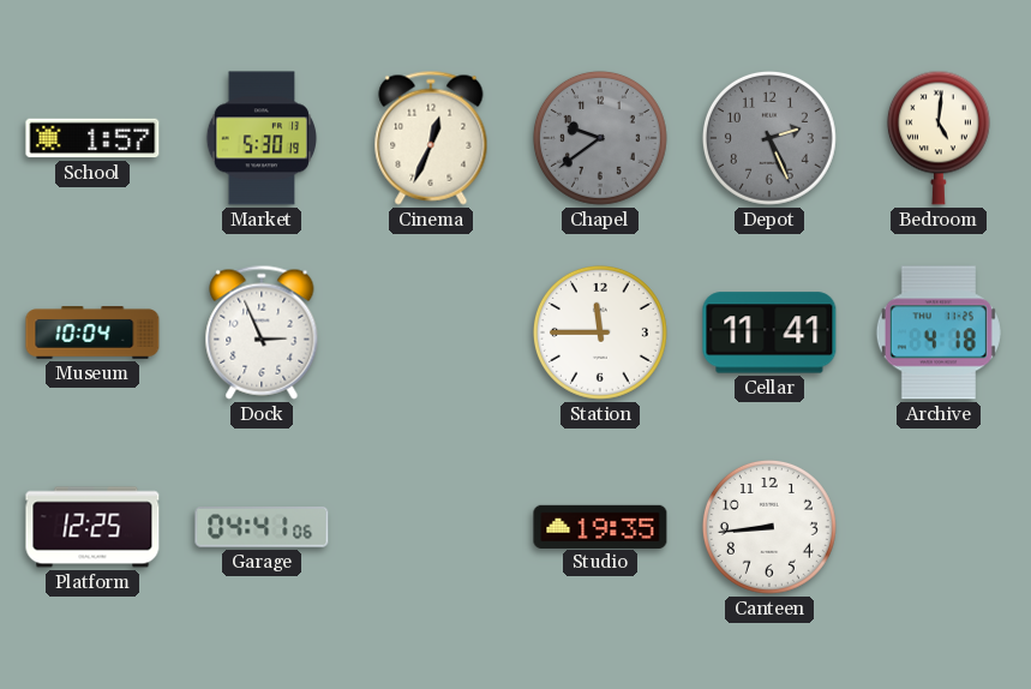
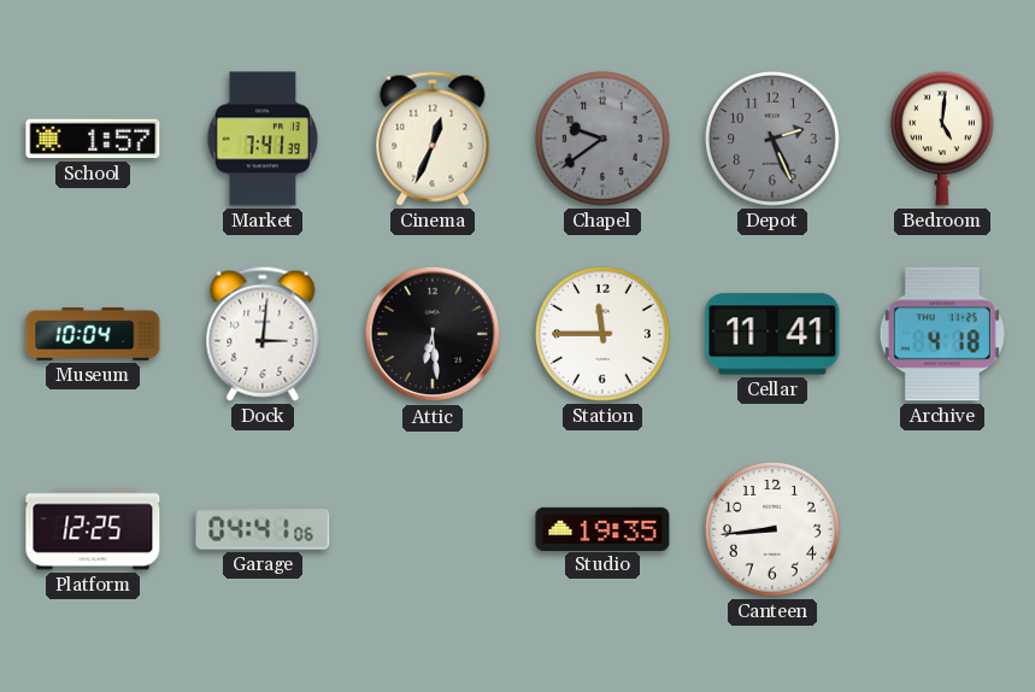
Market: 5:30 -> 7:41
Dock: 2:56 -> 3:01
Attic: none -> 6:29
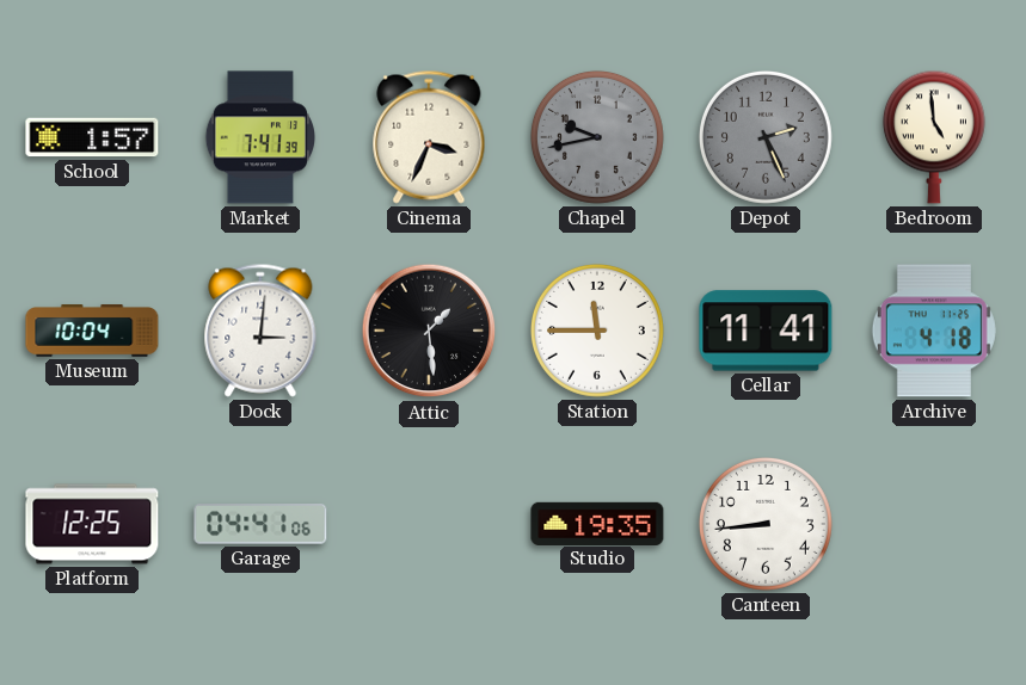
Cinema: 12:34 -> 3:34
Chapel: 9:39 -> 9:43
Bedroom: 5:01 -> 4:59
Attic: 6:29 -> 1:29
